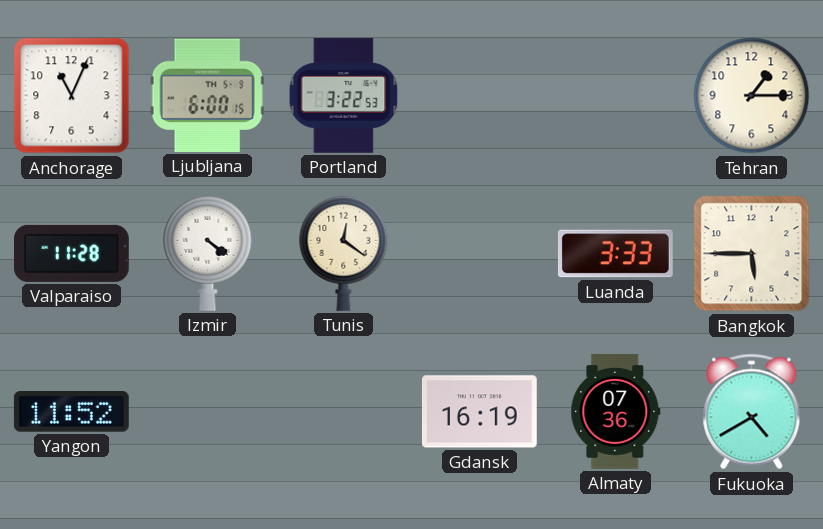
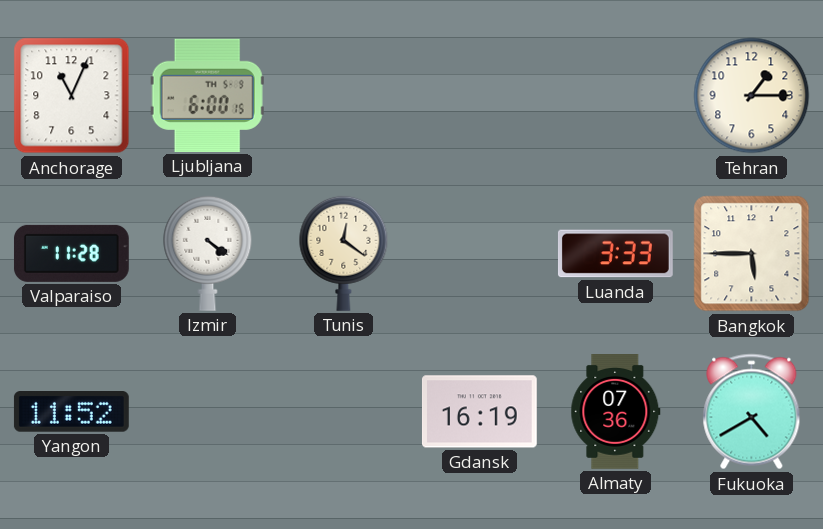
Portland: 3:22 -> none
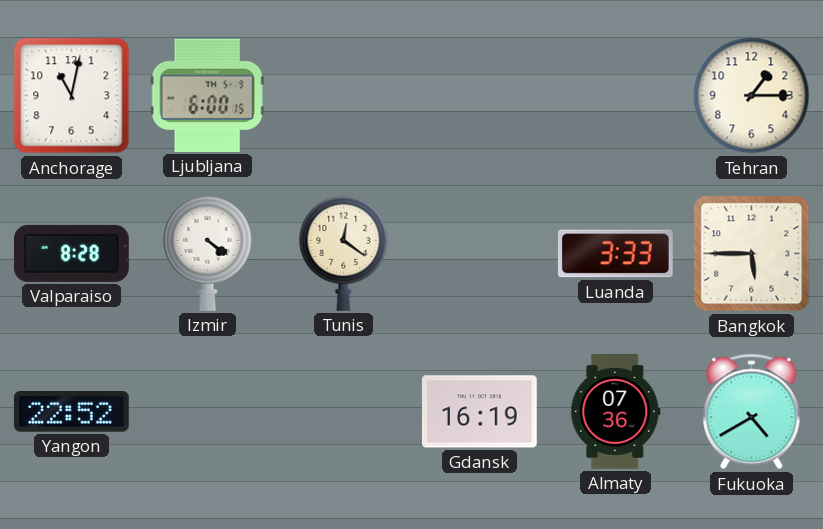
Anchorage: 11:04 -> 11:02
Valparaiso: 11:28 -> 8:28
Yangon: 11:52 -> 22:52
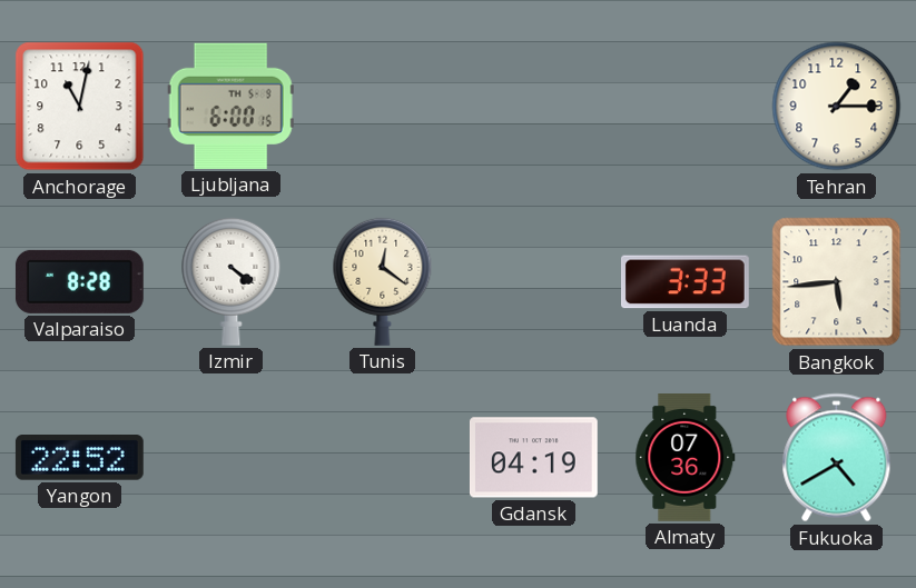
Bangkok: 5:45 -> 5:44
Gdansk: 16:19 -> 04:19
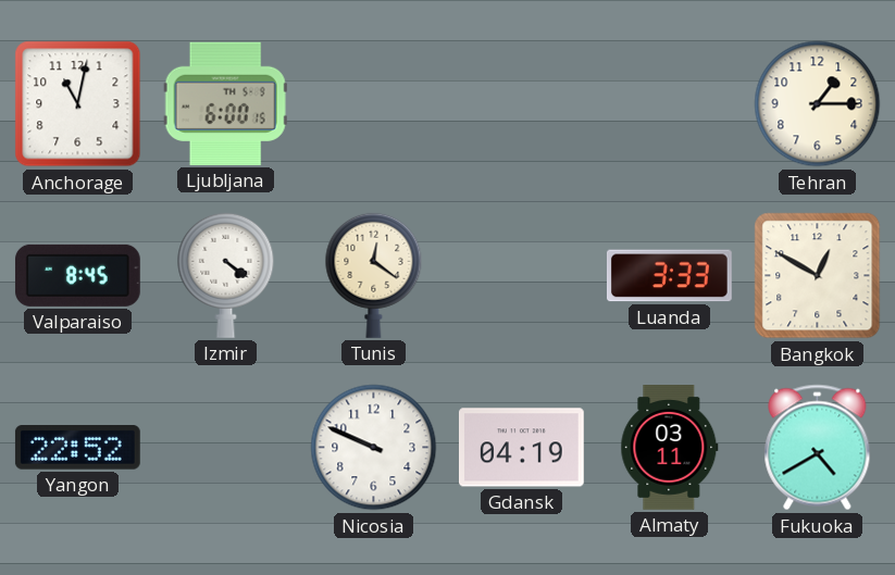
Valparaiso: 8:28 -> 8:45
Bangkok: 5:44 -> 12:50
Nicosia: none -> 9:49
Almaty: 07:36 -> 03:11
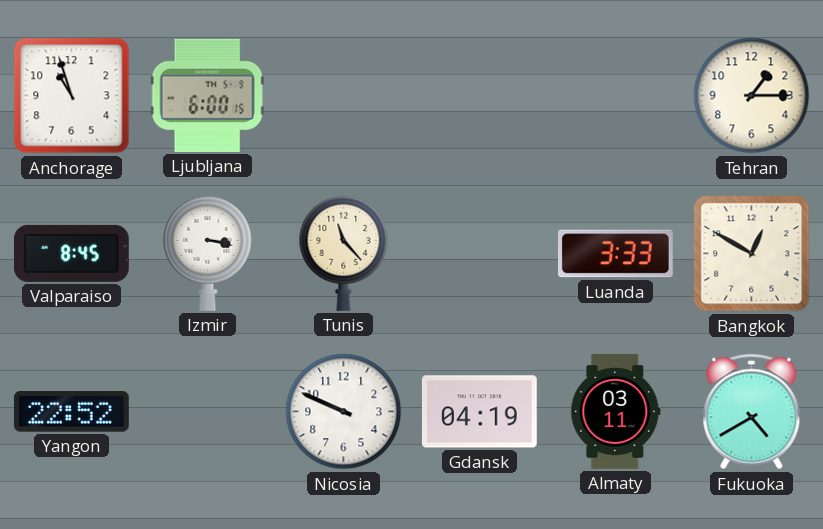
Anchorage: 11:02 -> 10:57
Izmir: 4:21 -> 3:17
Tunis: 12:21 -> 11:23
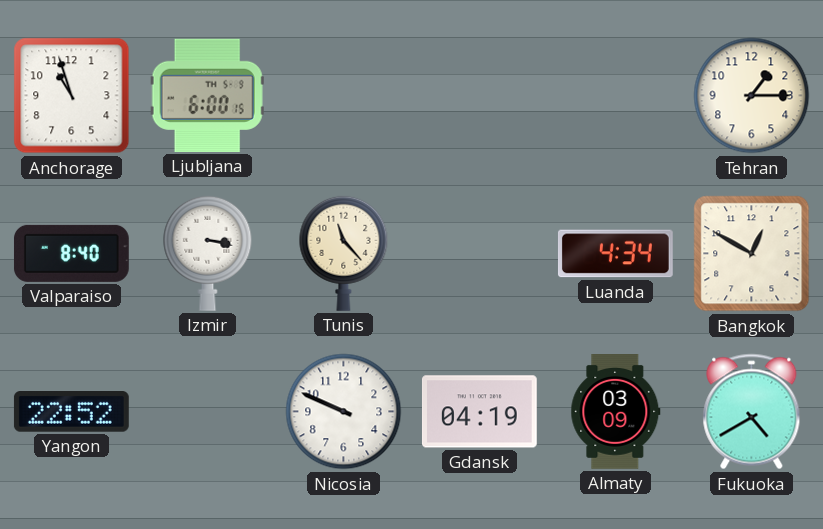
Valparaiso: 8:45 -> 8:40
Luanda: 3:33 -> 4:34
Almaty: 03:11 -> 03:09
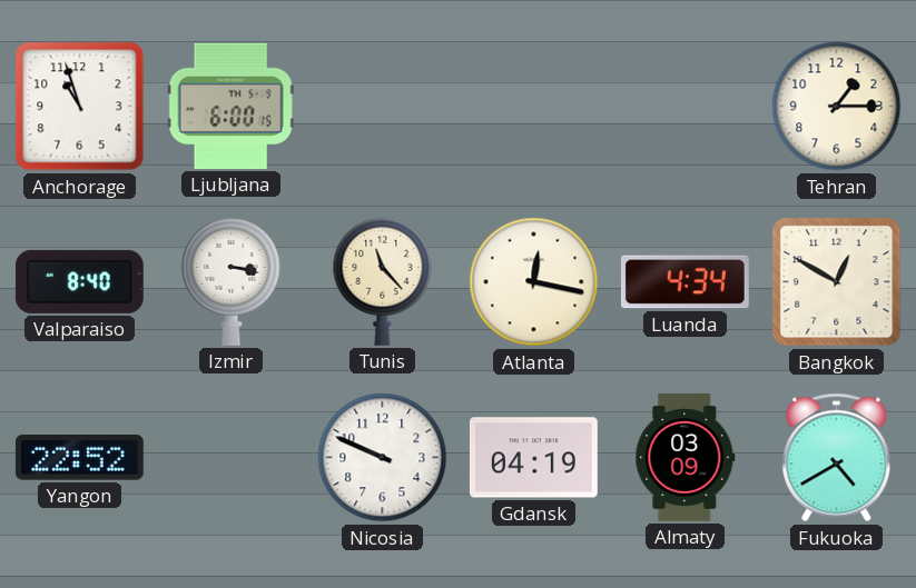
Atlanta: none -> 12:17
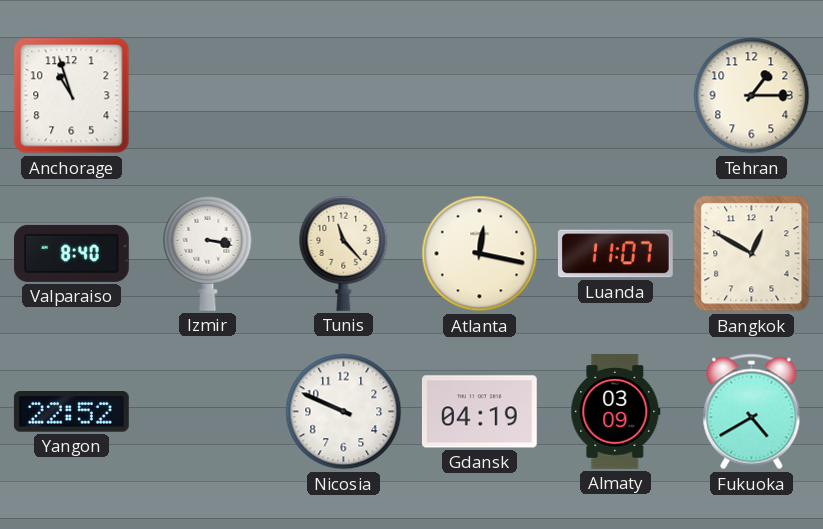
Ljubljana: 6:00 -> none
Luanda: 4:34 -> 11:07
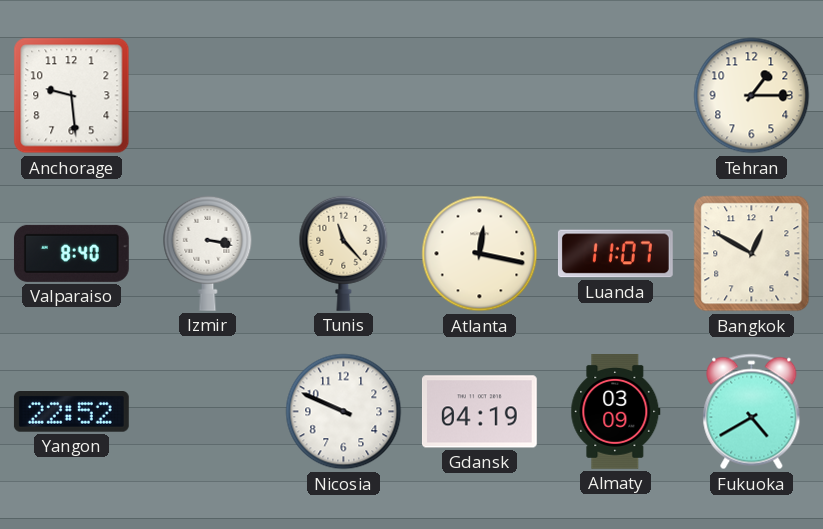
Anchorage: 10:57 -> 9:29
